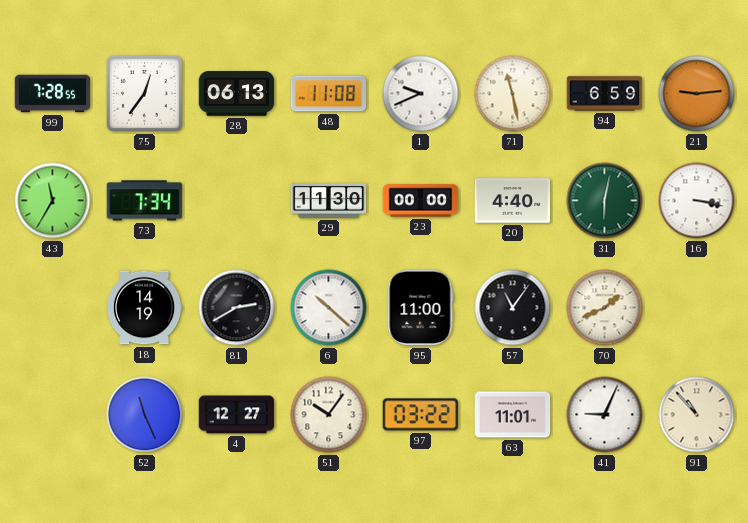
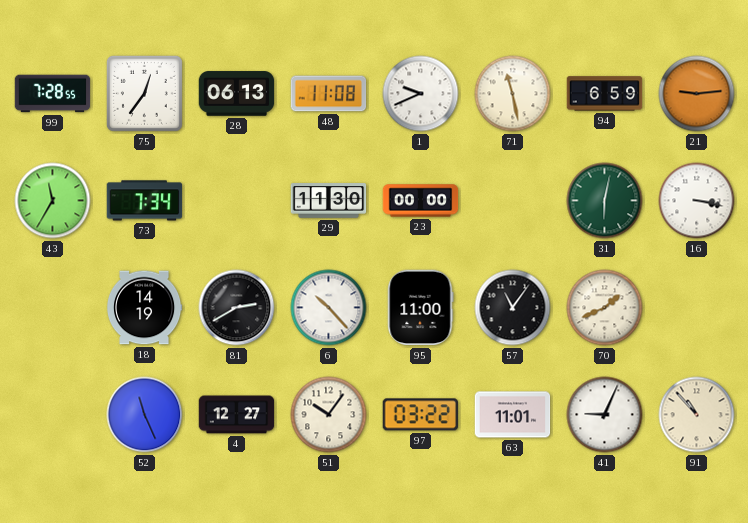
20: 4:40 -> none
6: 10:22 -> 10:23
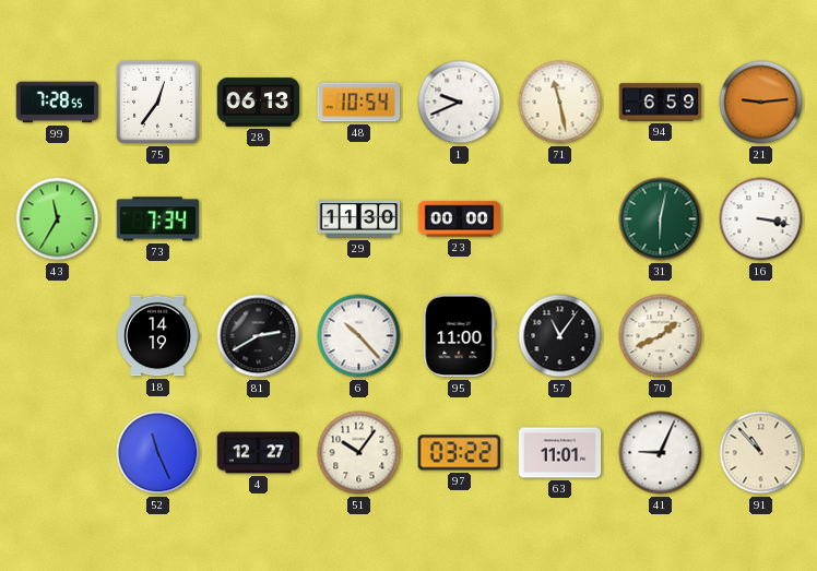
48: 11:08 -> 10:54
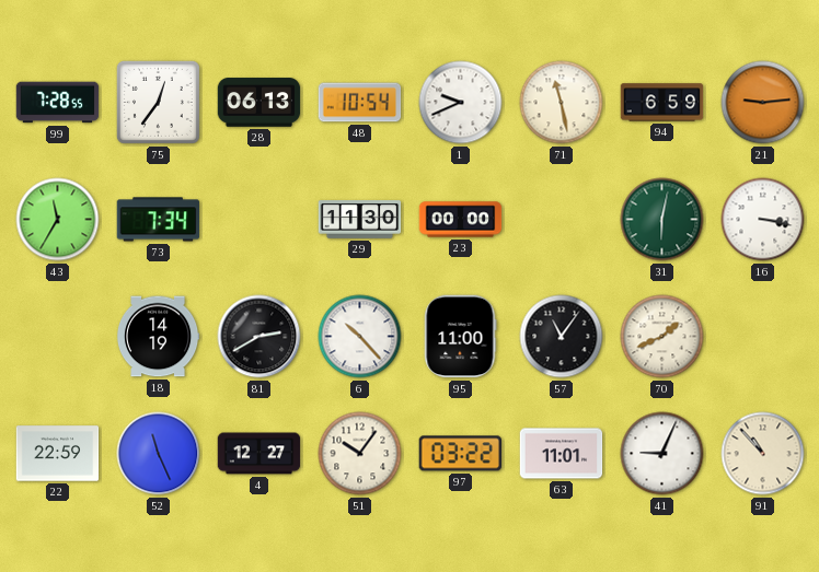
22: none -> 22:59
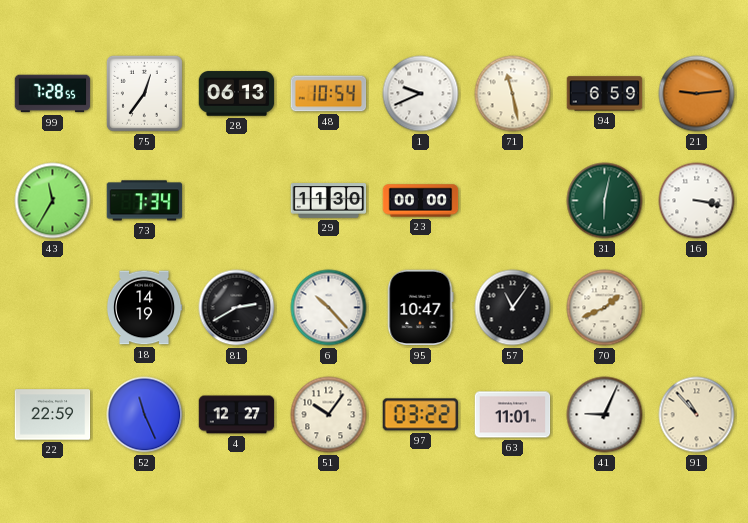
95: 11:00 -> 10:47
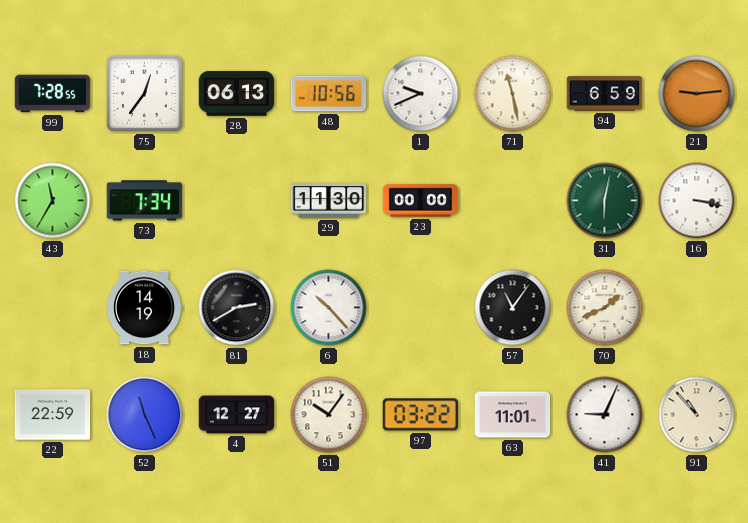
48: 10:54 -> 10:56
95: 10:47 -> none
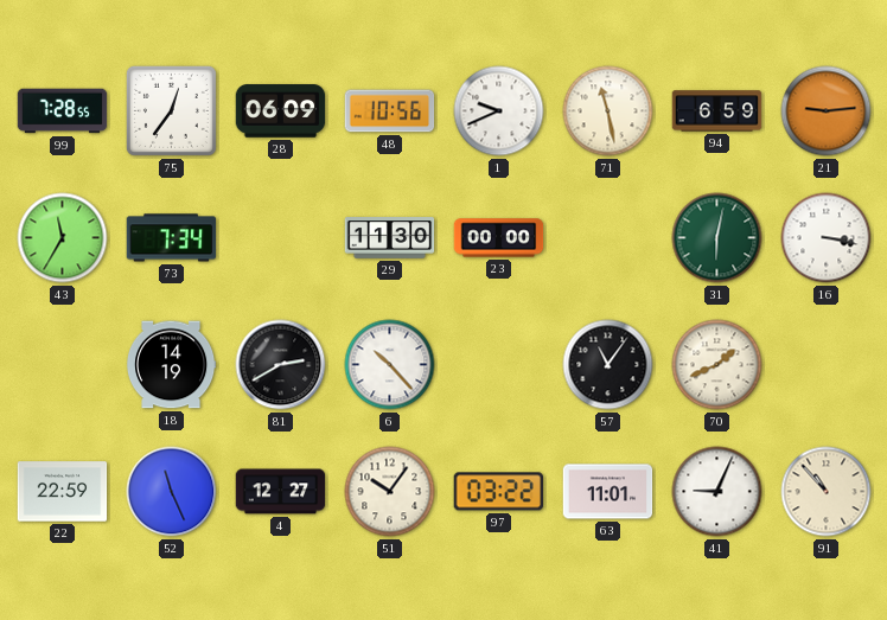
28: 06:13 -> 06:09
